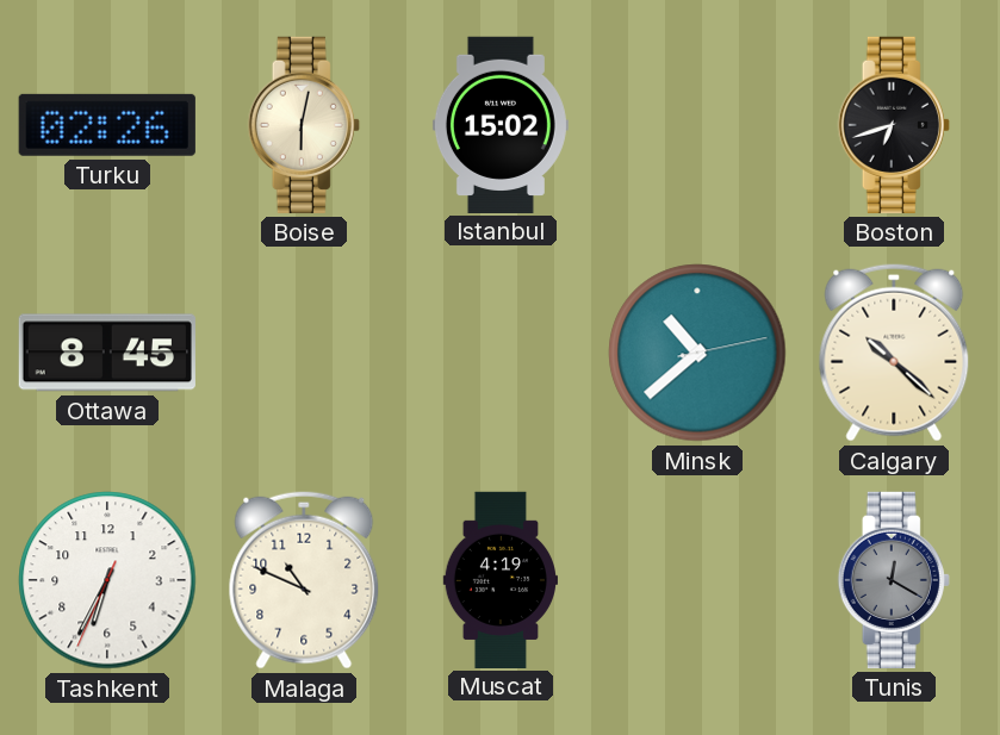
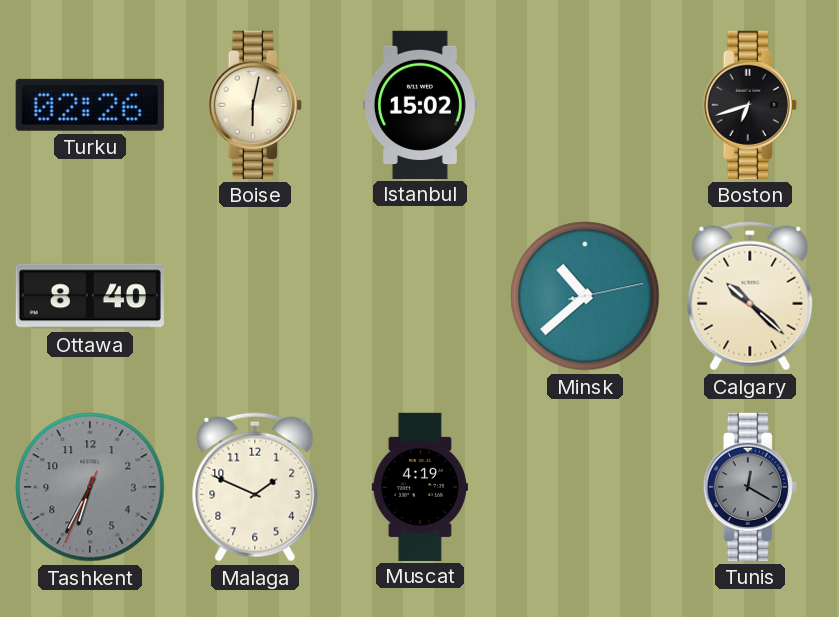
Ottawa: 8:45 -> 8:40
Tashkent dial: white -> grey
Malaga: 10:49 -> 1:49
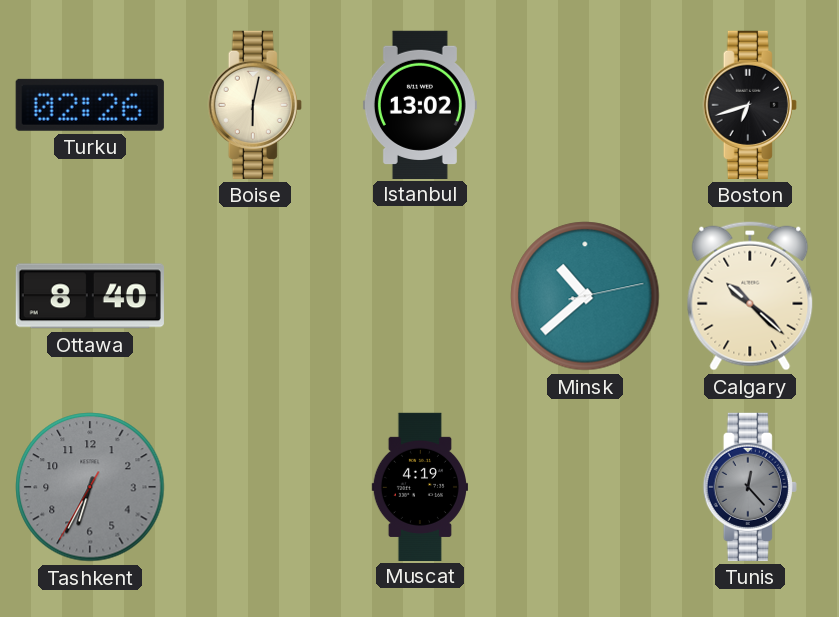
Istanbul: 15:02 -> 13:02
Tashkent: 6:34:34 -> 6:34:35
Malaga: 1:49 -> none
Tunis: 12:20 -> 12:23
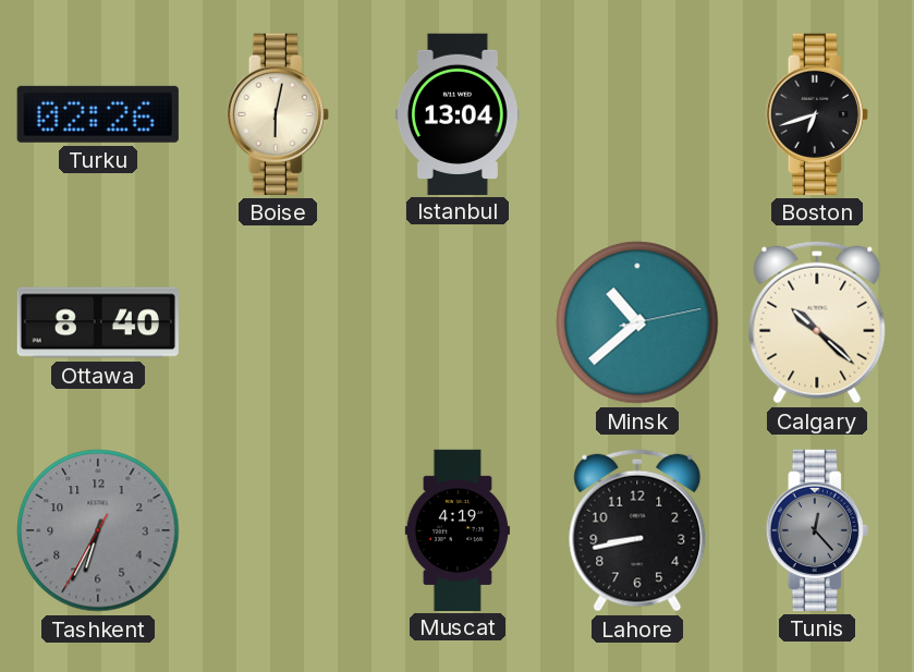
Istanbul: 13:02 -> 13:04
Lahore: none -> 8:43
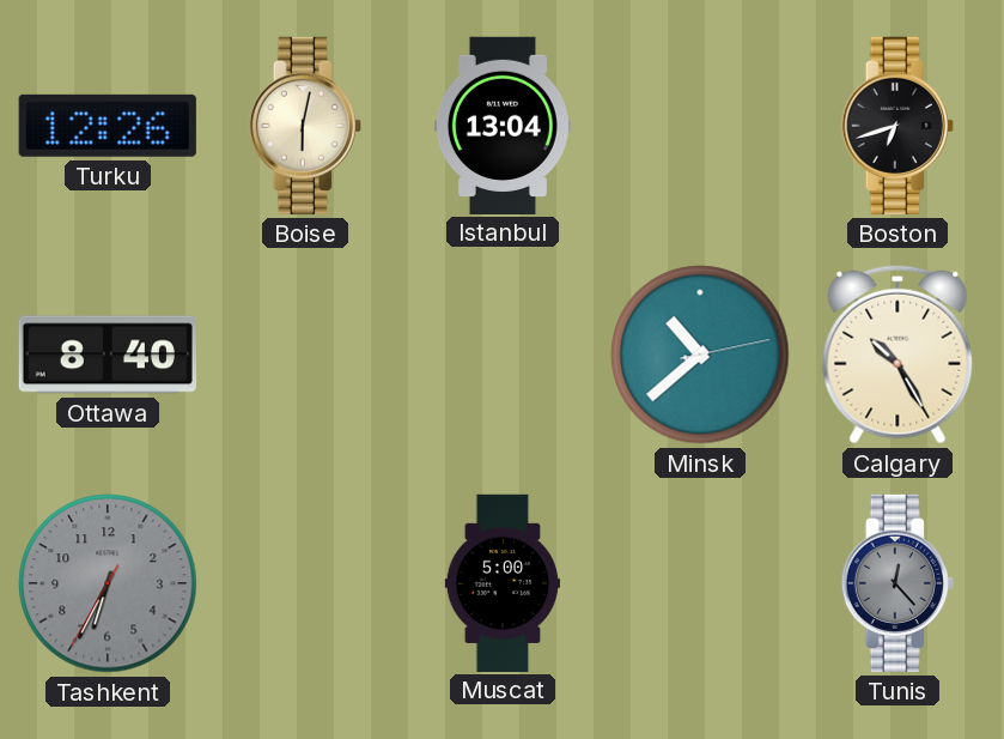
Turku: 02:26 -> 12:26
Calgary: 10:22 -> 10:25
Muscat: 4:19 -> 5:00
Lahore: 8:43 -> none
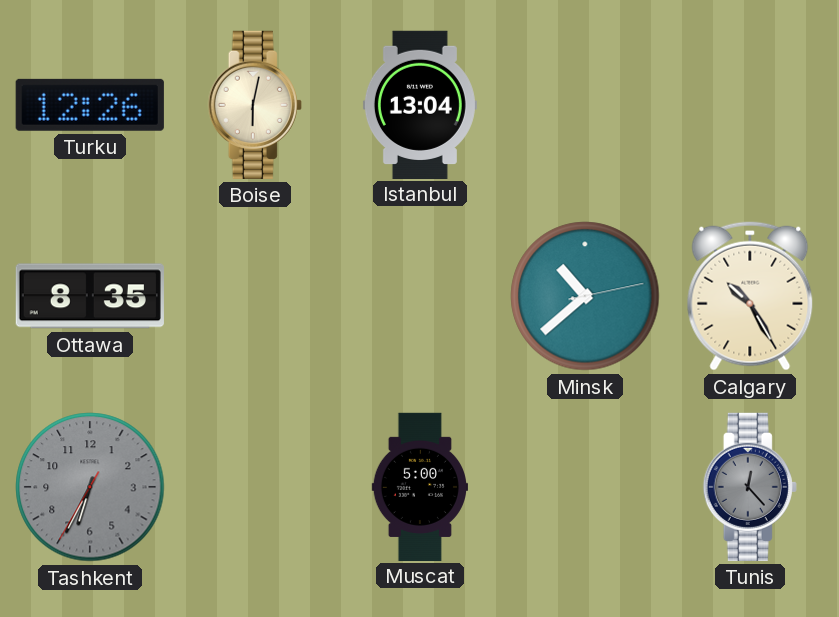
Boston: 6:42 -> none
Ottawa: 8:40 -> 8:35
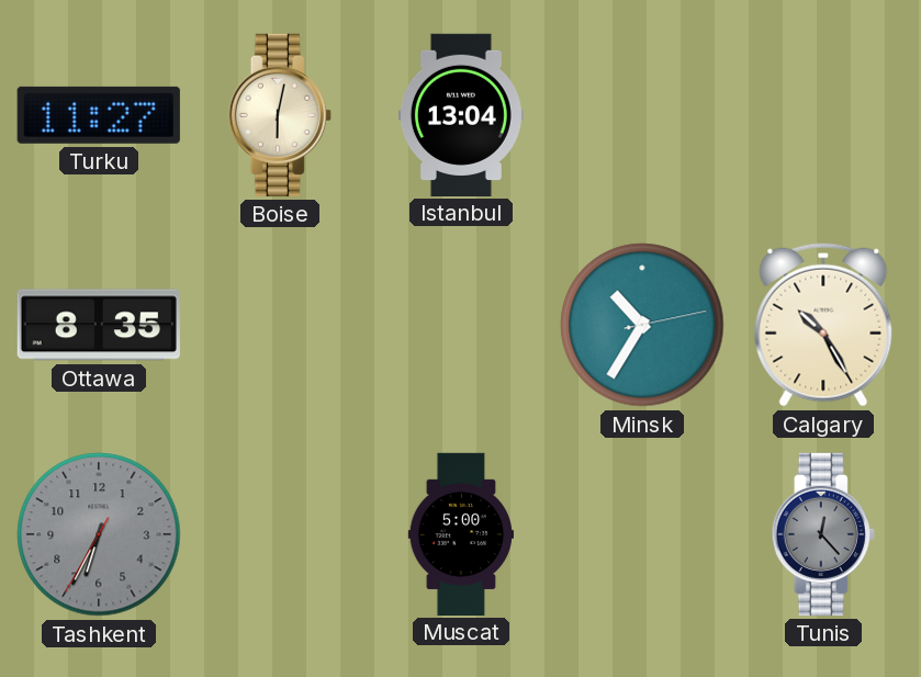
Turku: 12:26 -> 11:27
Minsk: 10:38 -> 10:35
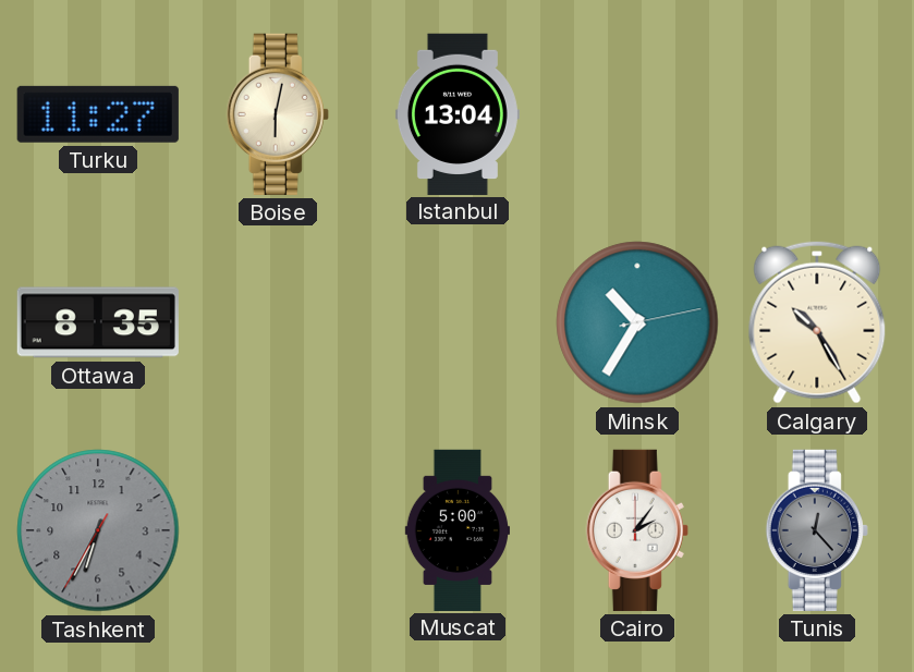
Cairo: none -> 2:06
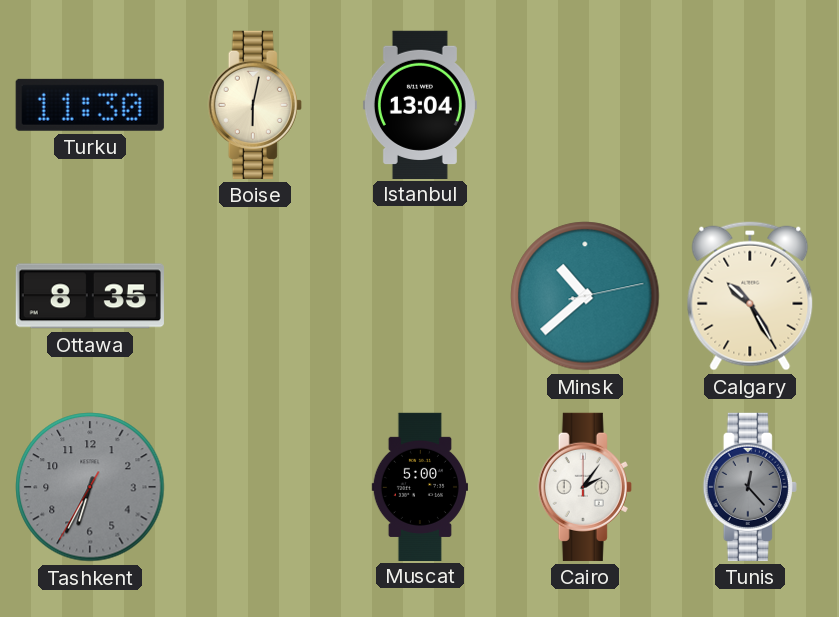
Turku: 11:27 -> 11:30
Minsk: 10:35 -> 10:38
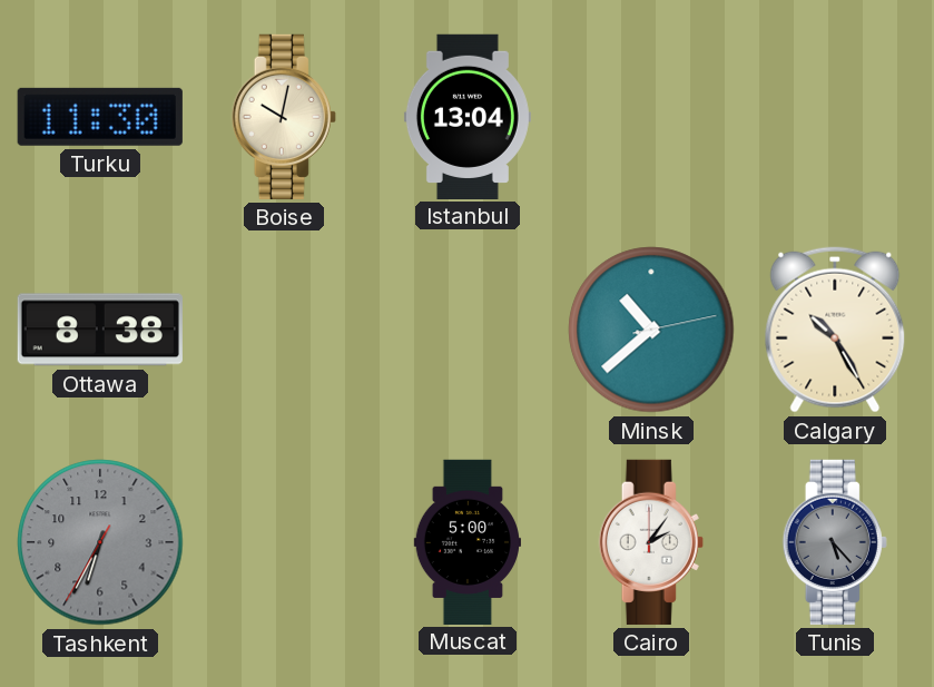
Boise: 6:02 -> 10:02
Ottawa: 8:35 -> 8:38
Tunis: 12:23 -> 5:23
